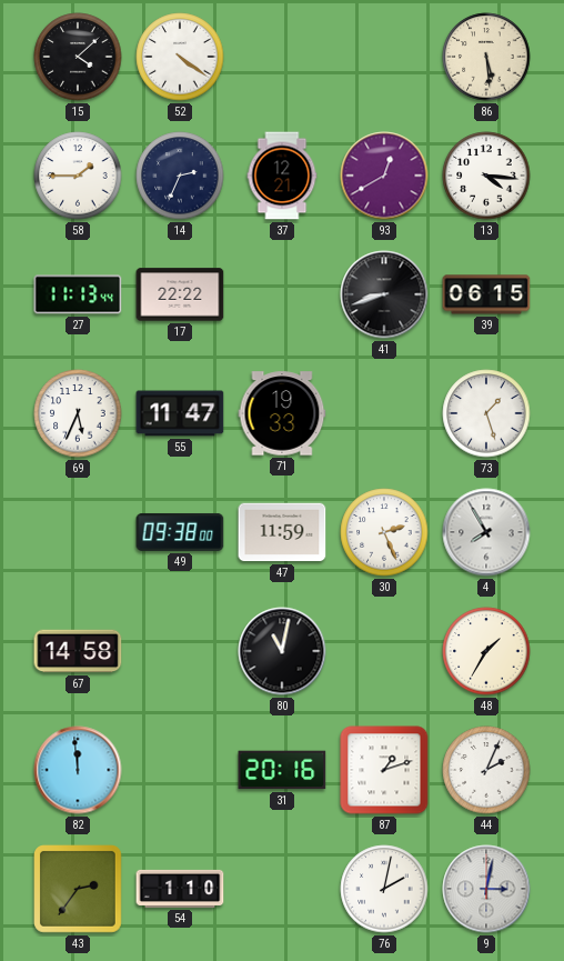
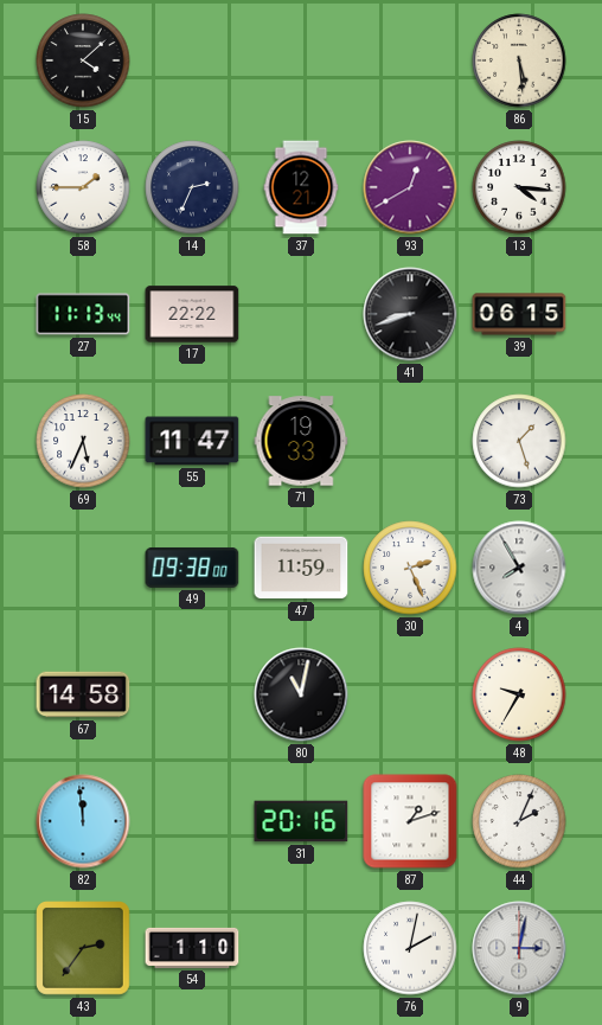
52: 4:21 -> none
48: 1:35 -> 9:35
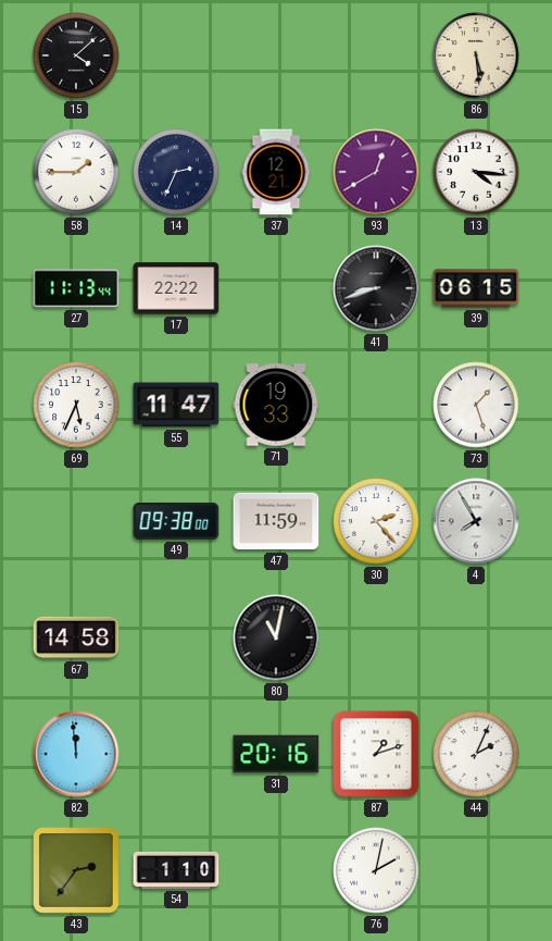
30: 2:26 -> 2:23
48: 9:35 -> none
9: 3:02 -> none
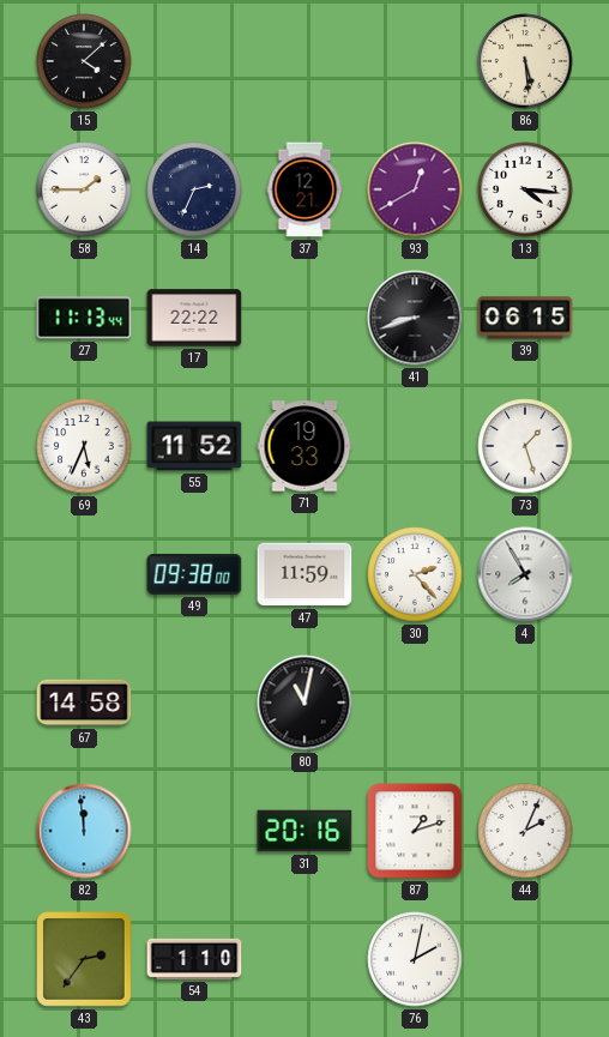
55: 11:47 -> 11:52
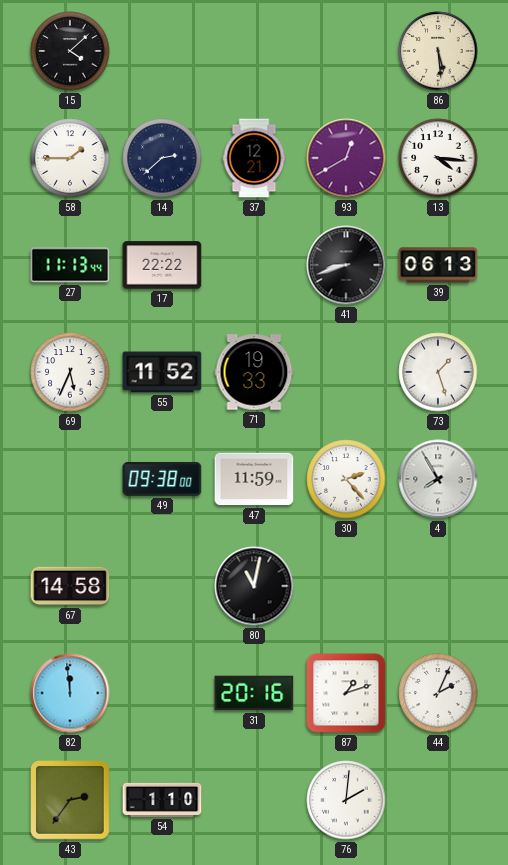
14: 2:34 -> 2:38
39: 06:15 -> 06:13
76: 2:02 -> 2:01
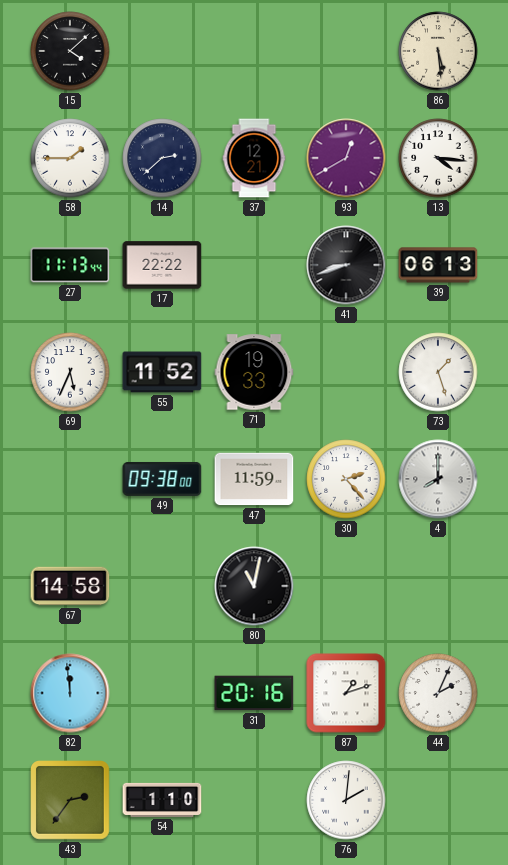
4: 7:55 -> 8:00
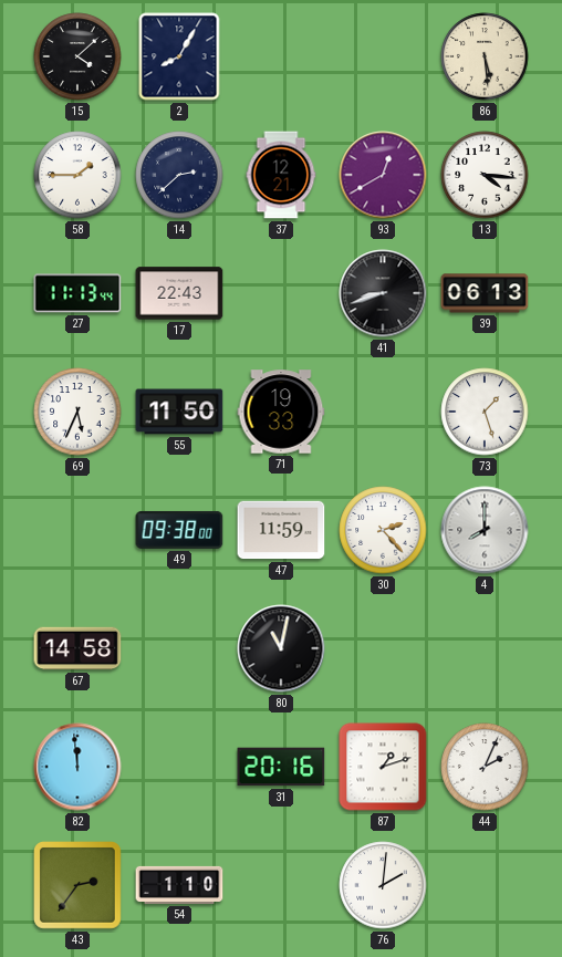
2: none -> 8:05
17: 22:22 -> 22:43
55: 11:52 -> 11:50
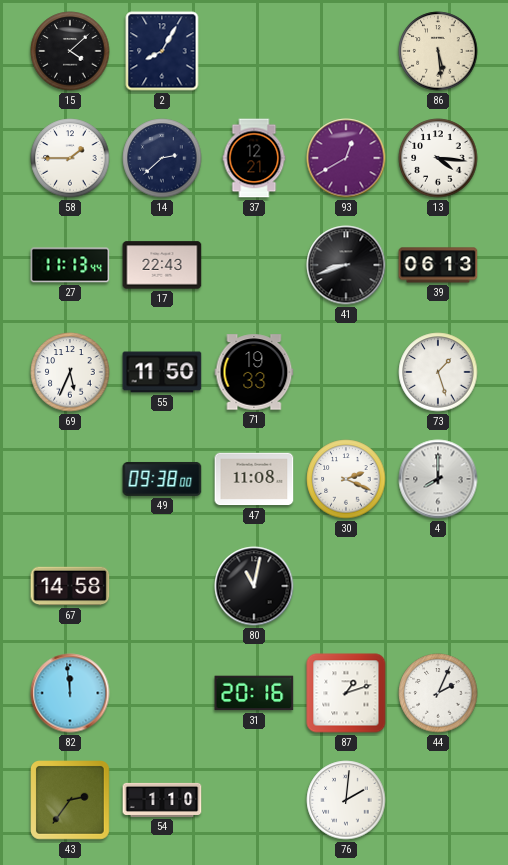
47: 11:59 -> 11:08
30: 2:23 -> 2:19
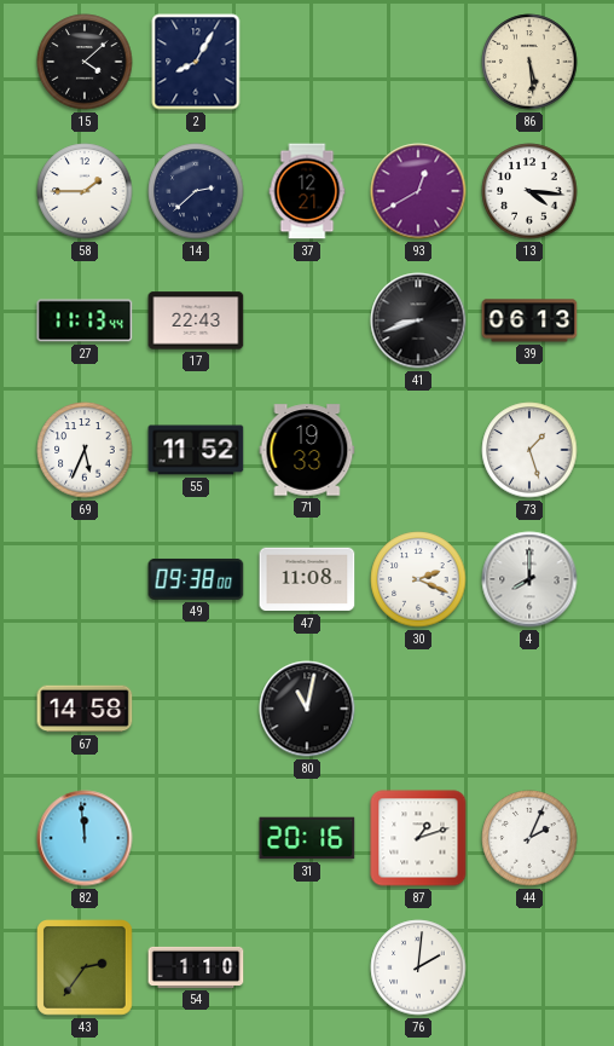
55: 11:50 -> 11:52
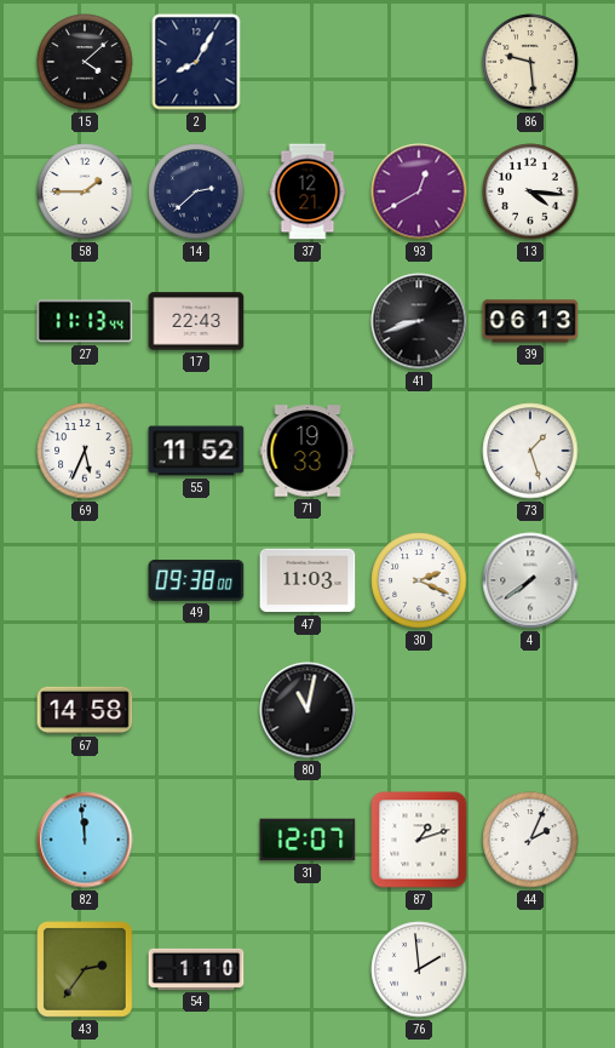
86: 5:29 -> 9:29
47: 11:08 -> 11:03
4: 8:00 -> 7:39
31: 20:16 -> 12:07
76: 2:01 -> 1:59
